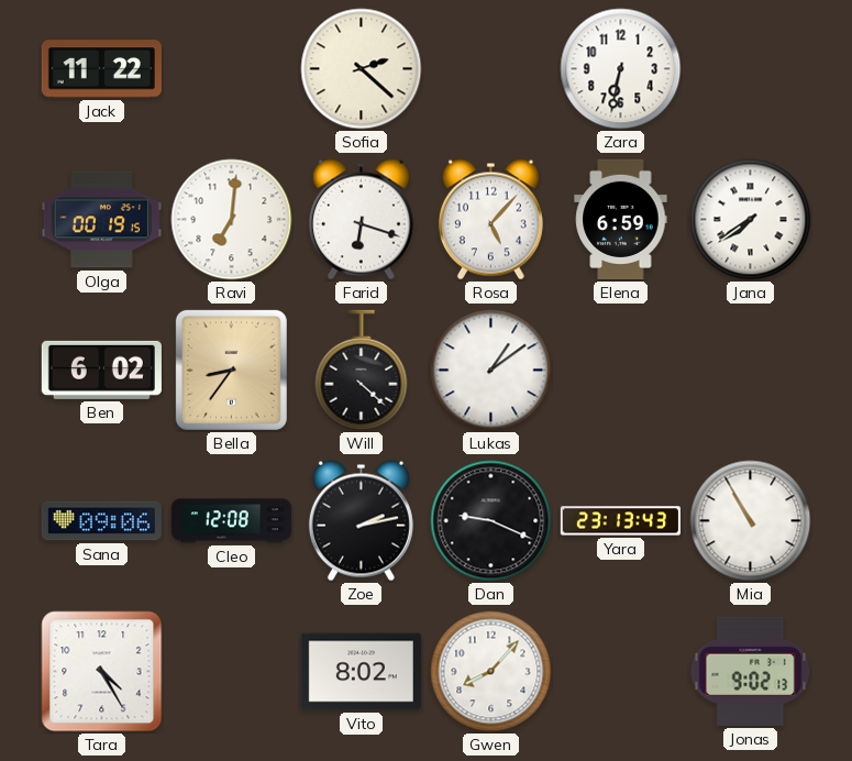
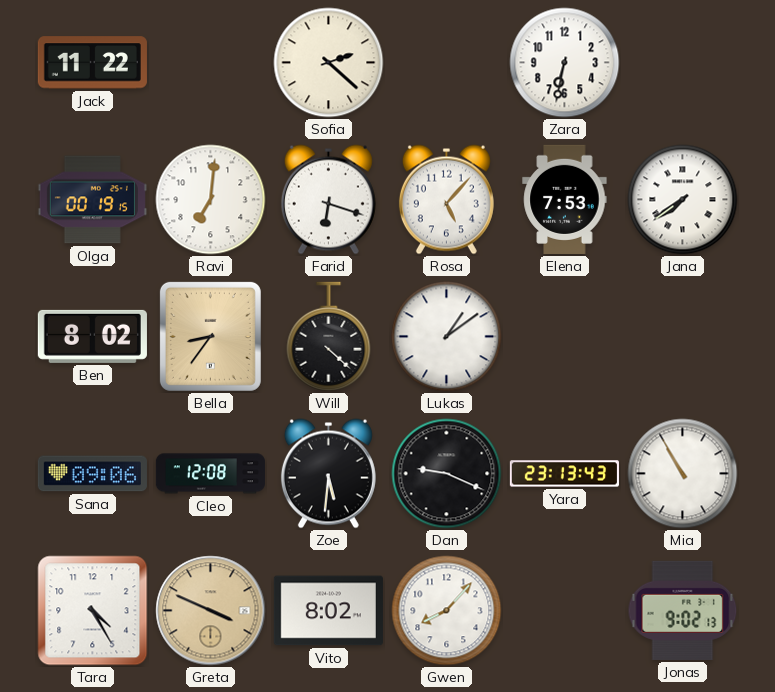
Elena: 6:59 -> 7:53
Ben: 6:02 -> 8:02
Zoe: 2:13 -> 5:31
Greta: none -> 3:49
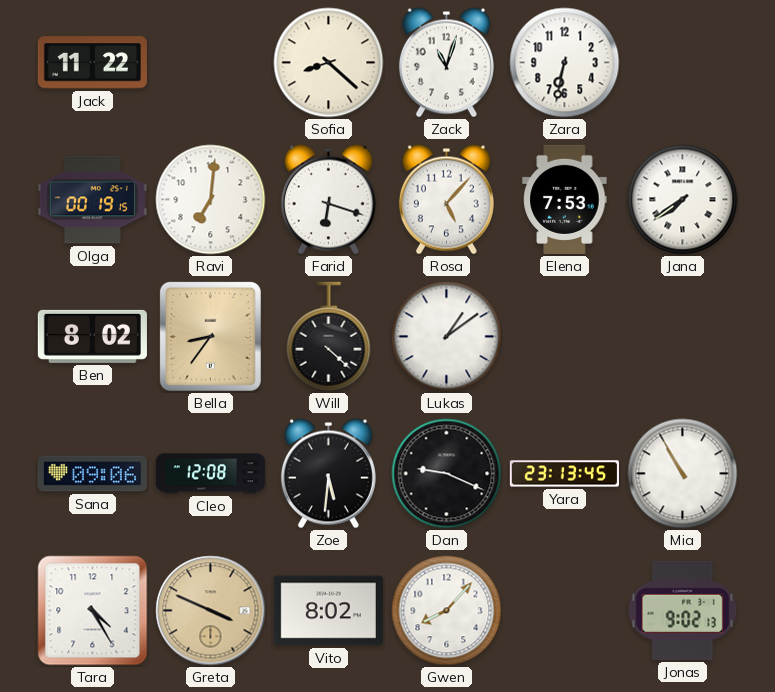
Sofia: 2:22 -> 8:22
Zack: none -> 11:03
Yara: 23:13:43 -> 23:13:45
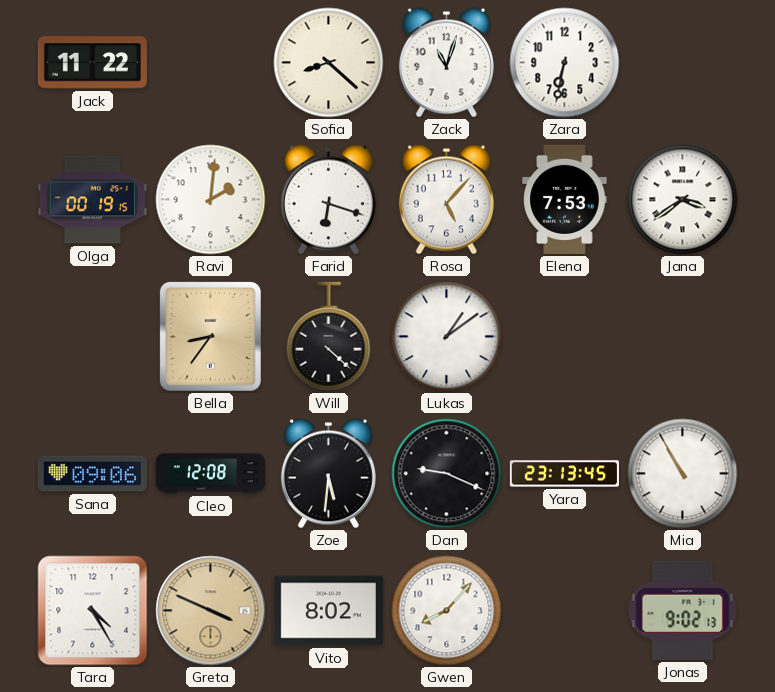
Ravi: 7:01 -> 2:01
Jana: 7:39 -> 3:39
Ben: 8:02 -> none
